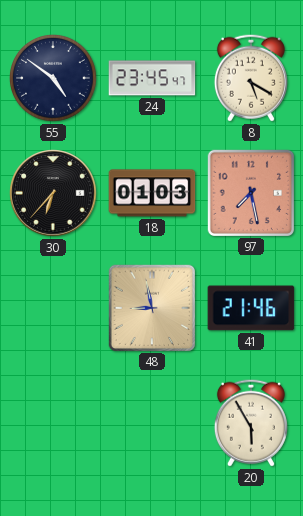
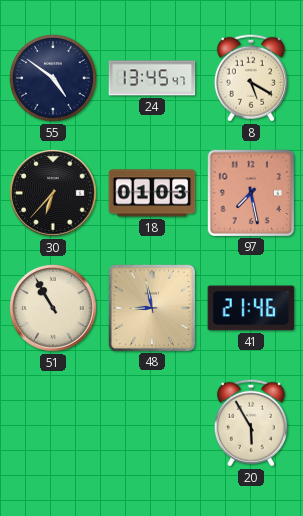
24: 23:45 -> 13:45
51: none -> 10:55
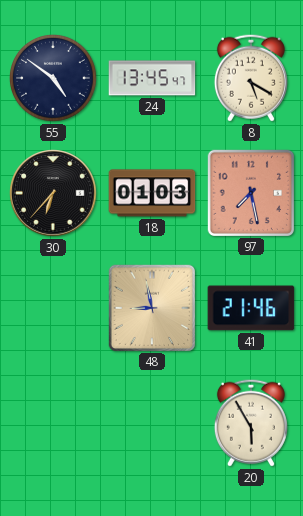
51: 10:55 -> none
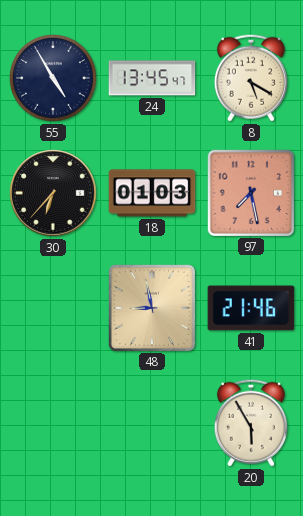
55: 4:51 -> 4:55
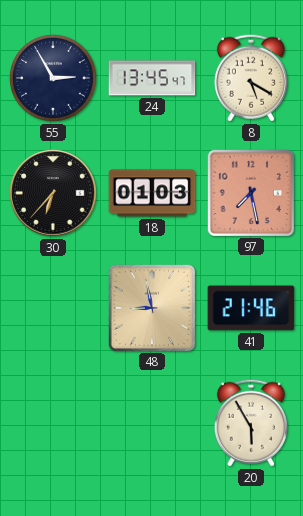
55: 4:55 -> 2:55
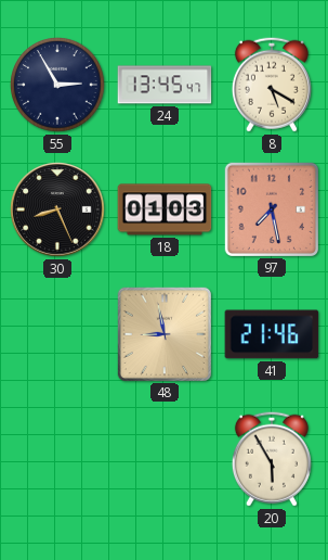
30: 6:37 -> 8:26
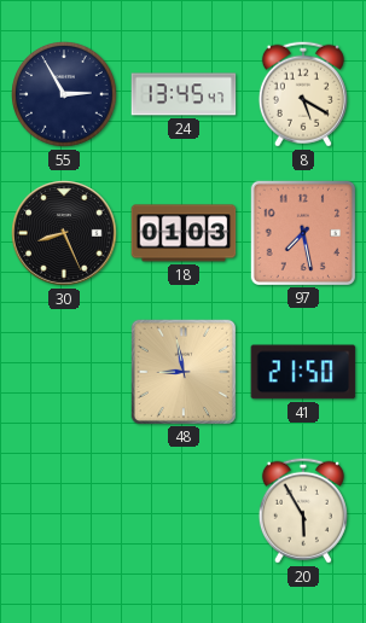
41: 21:46 -> 21:50
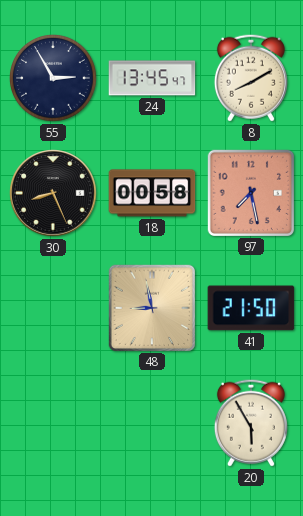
8: 5:20 -> 8:10
18: 01:03 -> 00:58
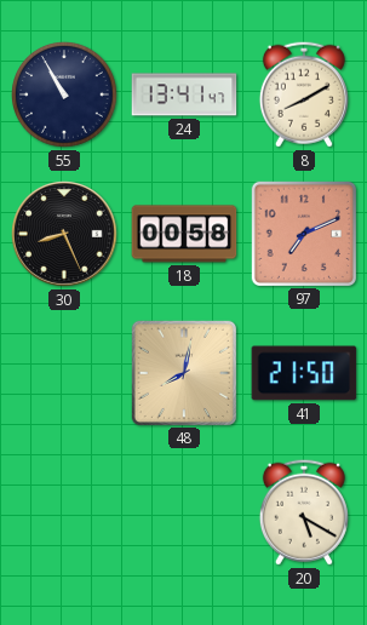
55: 2:55 -> 10:55
24: 13:45 -> 13:41
97: 7:28 -> 7:11
48: 8:58 -> 8:02
20: 5:55 -> 5:20
